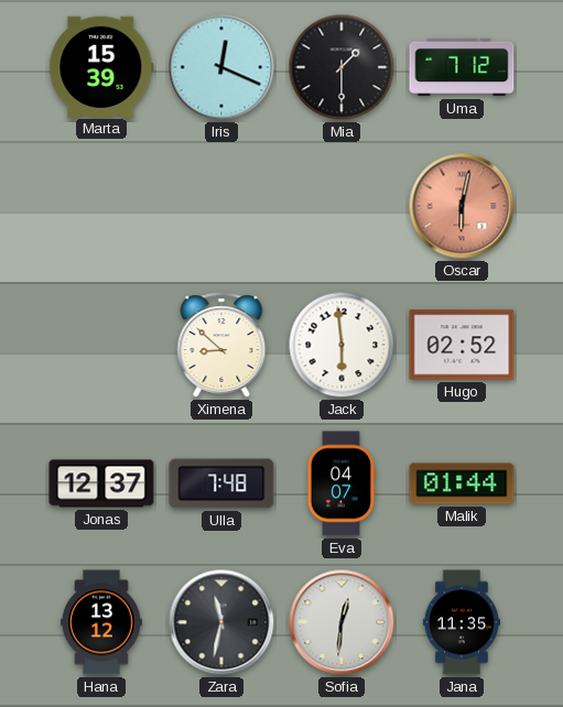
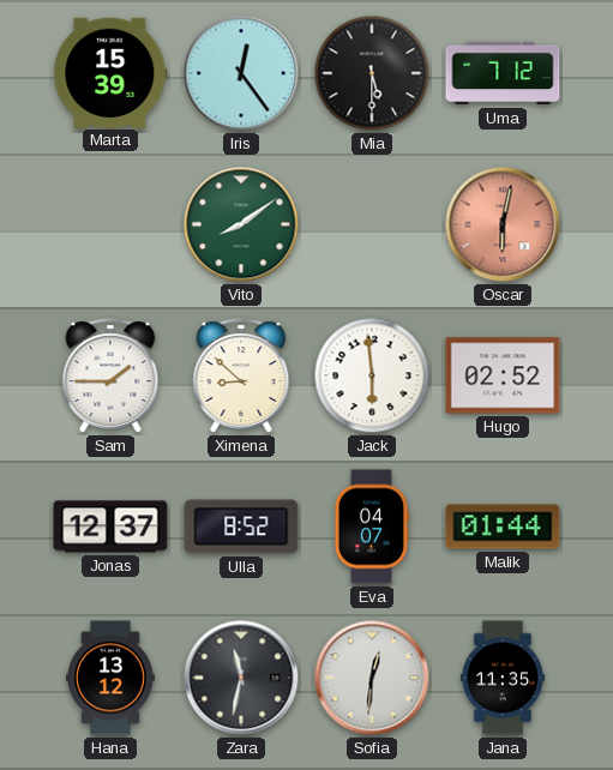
Iris: 12:19 -> 12:24
Mia: 1:30 -> 5:30
Vito: none -> 8:09
Sam: none -> 1:45
Ulla: 7:48 -> 8:52
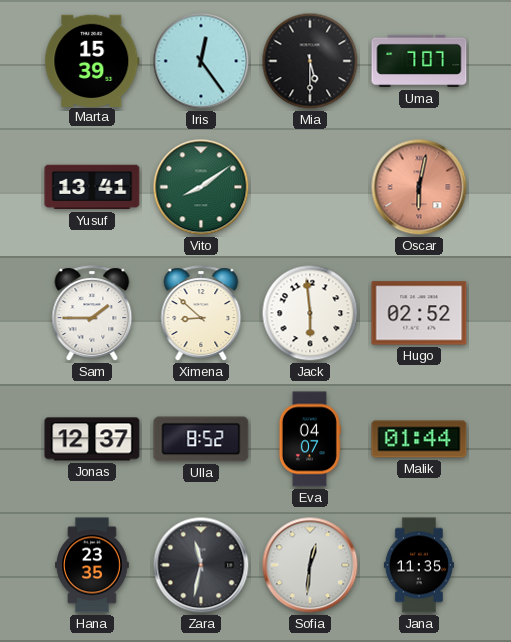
Uma: 7:12 -> 7:07
Yusuf: none -> 13:41
Hana: 13:12 -> 23:35
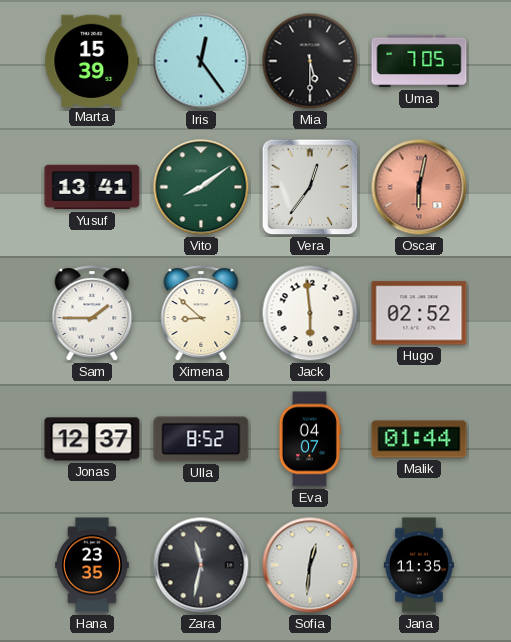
Uma: 7:07 -> 7:05
Vera: none -> 12:36
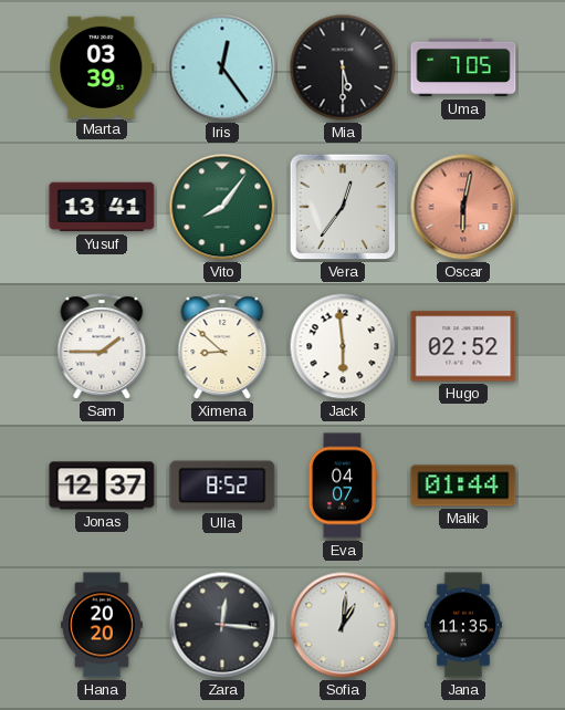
Marta: 15:39 -> 03:39
Vito: 8:09 -> 8:06
Hana: 23:35 -> 20:20
Zara: 11:32 -> 12:16
Sofia: 12:31 -> 1:01
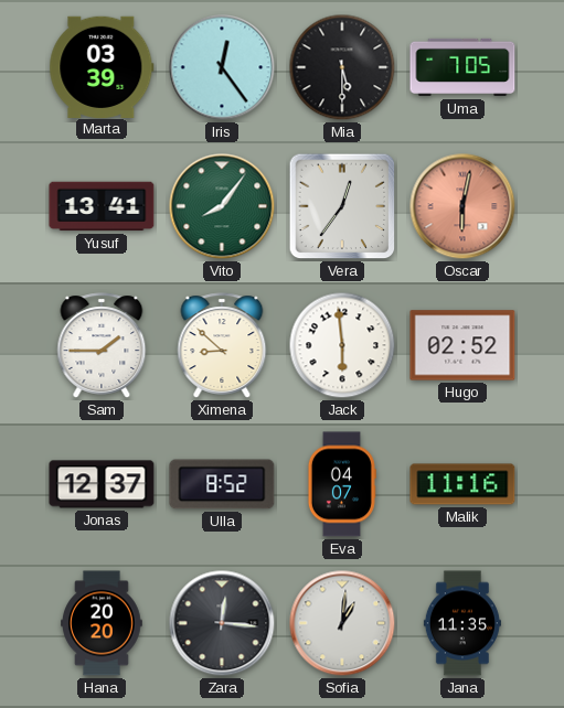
Malik: 01:44 -> 11:16
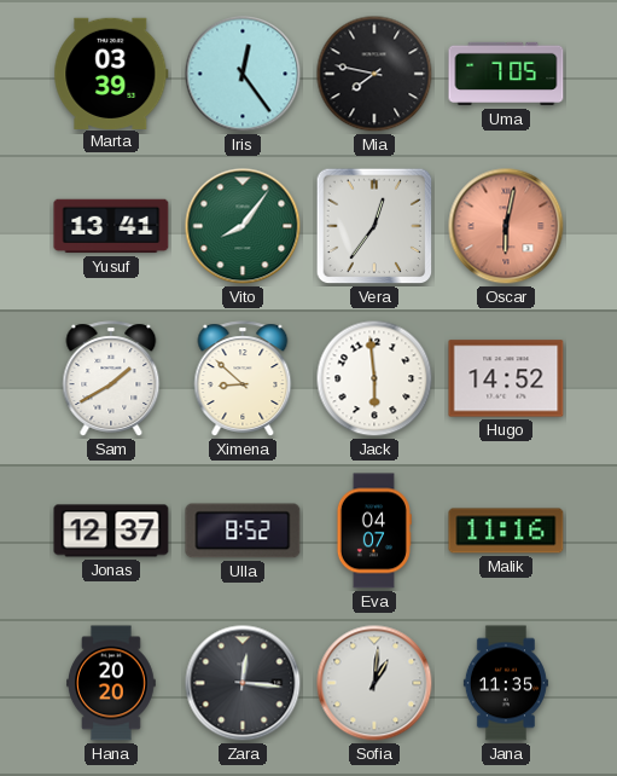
Mia: 5:30 -> 7:47
Sam: 1:45 -> 1:40
Hugo: 02:52 -> 14:52
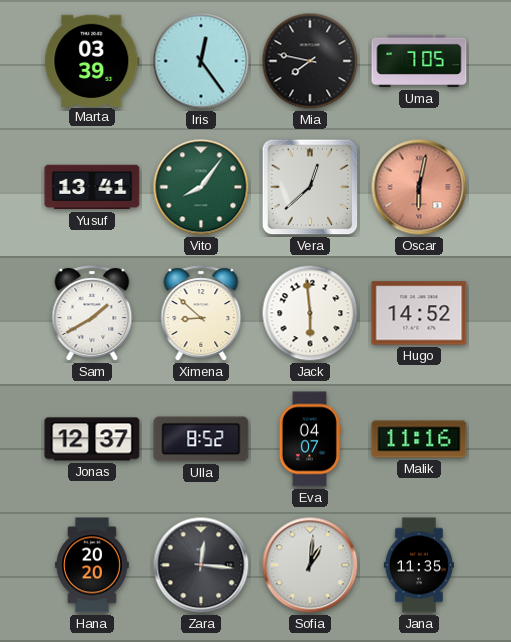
Vera: 12:36 -> 12:38
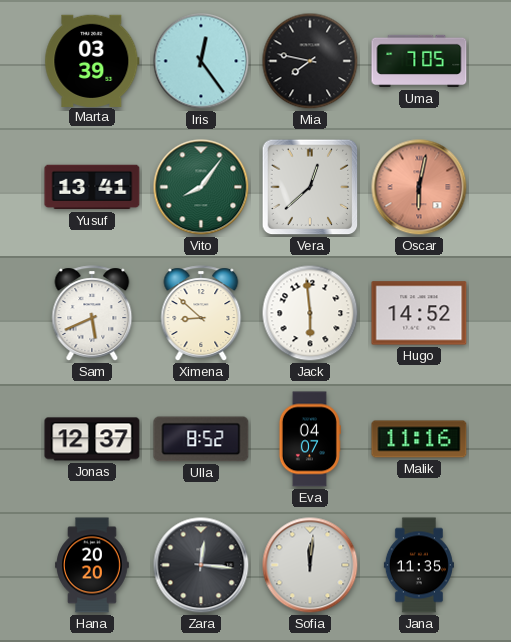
Sam: 1:40 -> 5:41
Sofia: 1:01 -> 12:01
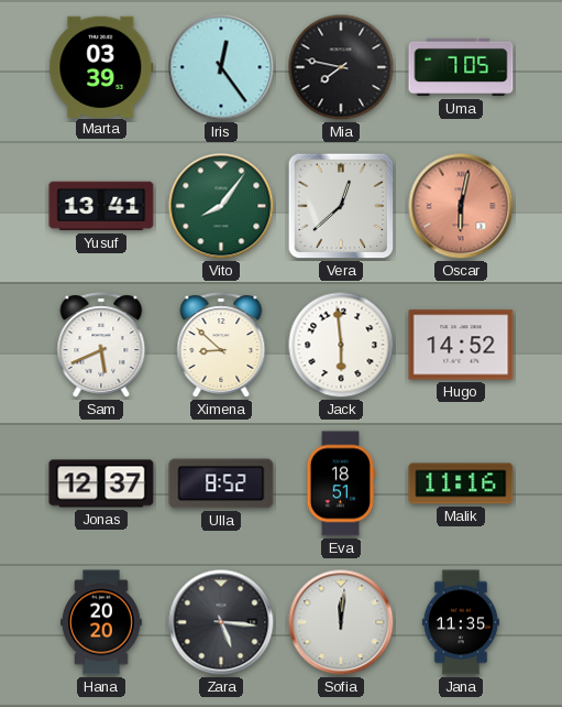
Eva: 04:07 -> 18:51
Zara: 12:16 -> 5:16
